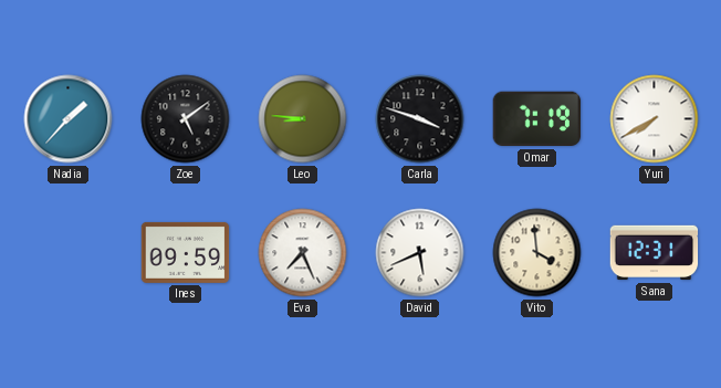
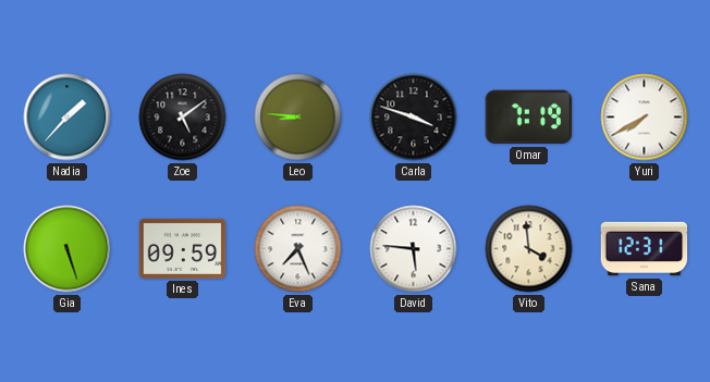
Gia: none -> 5:27
David: 5:41 -> 5:46
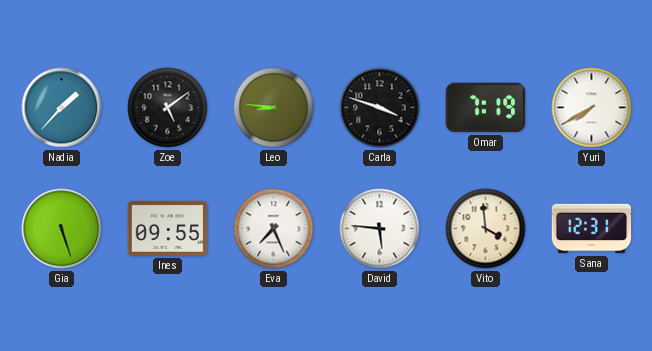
Ines: 09:59 -> 09:55
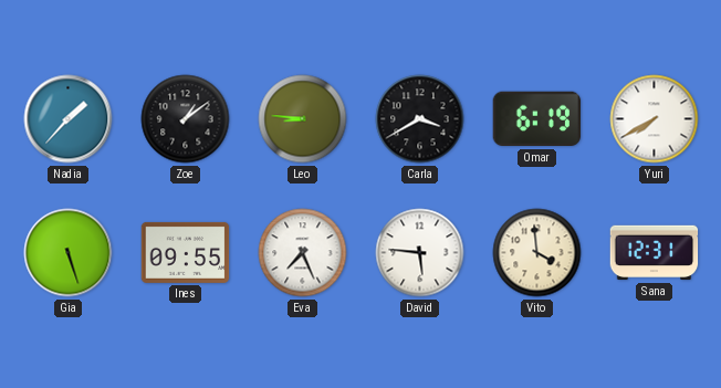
Zoe: 5:09 -> 1:09
Carla: 3:48 -> 3:40
Omar: 7:19 -> 6:19
